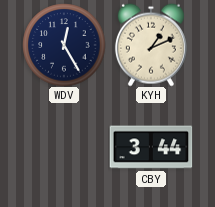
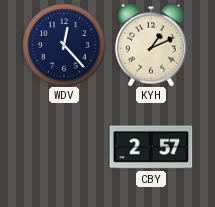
WDV: 12:25 -> 12:23
CBY: 3:44 -> 2:57
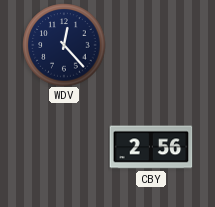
KYH: 1:11 -> none
CBY: 2:57 -> 2:56
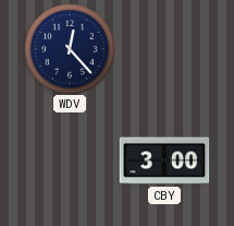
CBY: 2:56 -> 3:00
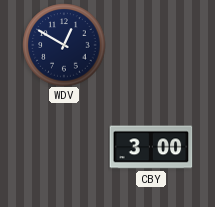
WDV: 12:23 -> 12:50
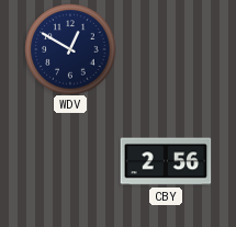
CBY: 3:00 -> 2:56
